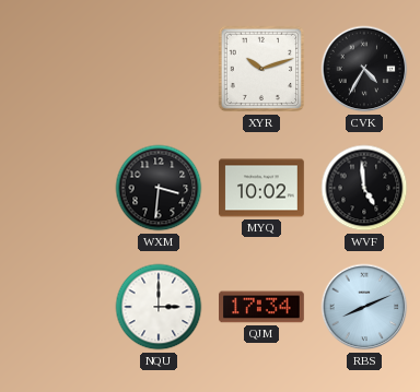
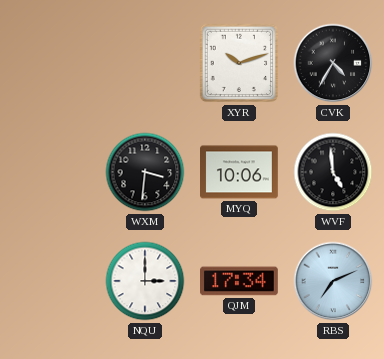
MYQ: 10:02 -> 10:06
RBS: 8:11 -> 7:11
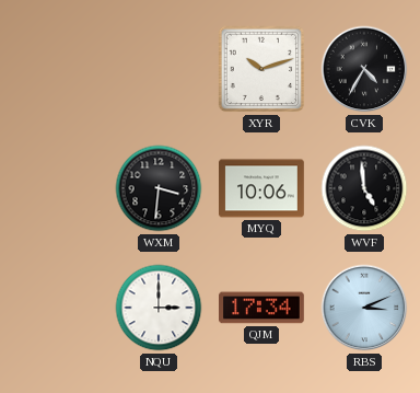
RBS: 7:11 -> 3:11
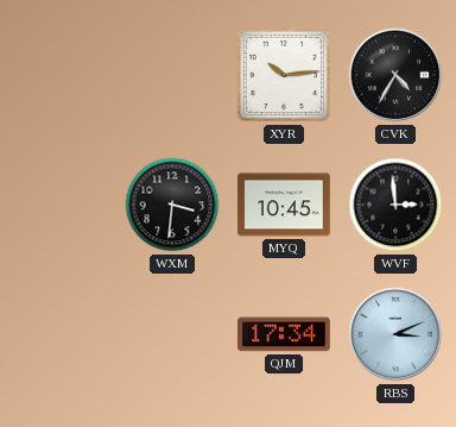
XYR: 10:12 -> 10:14
MYQ: 10:06 -> 10:45
WVF: 4:59 -> 2:59
NQU: 3:00 -> none
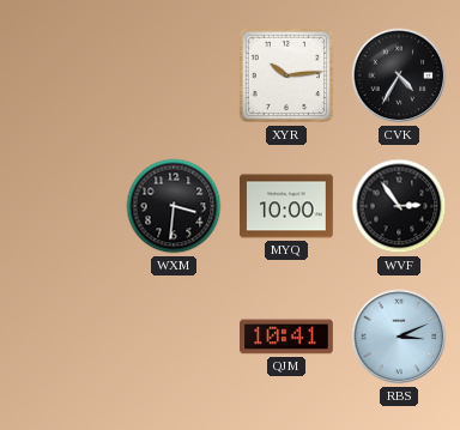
MYQ: 10:45 -> 10:00
WVF: 2:59 -> 2:54
QJM: 17:34 -> 10:41
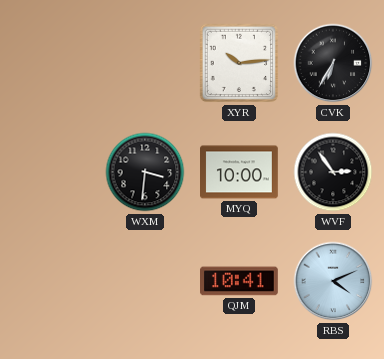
CVK: 4:35 -> 6:35
RBS: 3:11 -> 4:11
